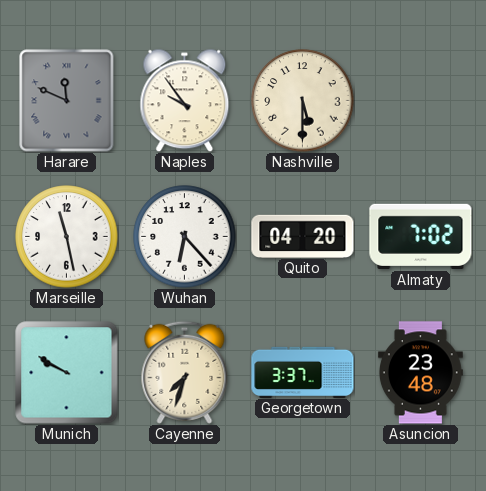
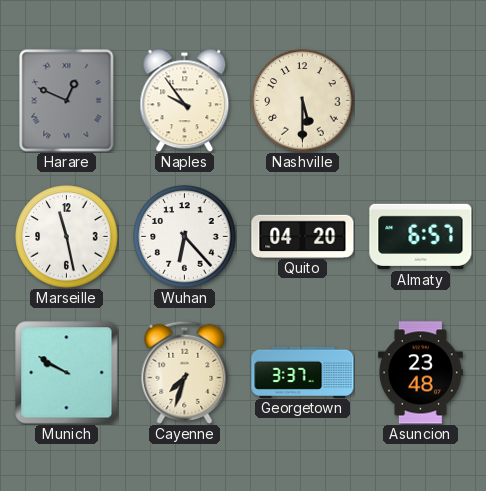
Harare: 11:49 -> 12:49
Almaty: 7:02 -> 6:57
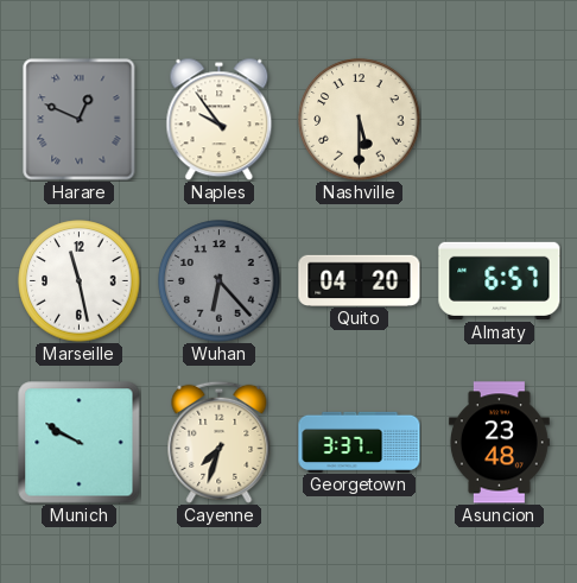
Wuhan dial: white -> grey
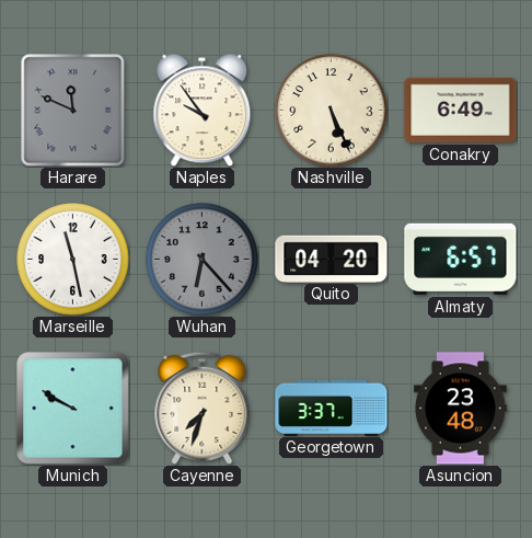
Harare: 12:49 -> 11:49
Nashville: 5:30 -> 5:26
Conakry: none -> 6:49
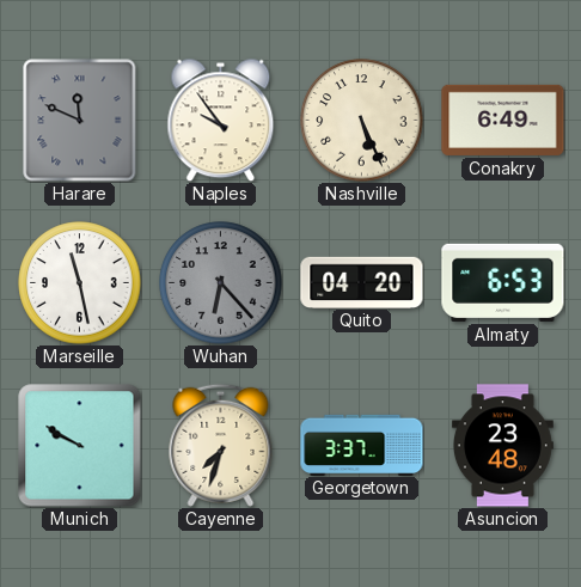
Almaty: 6:57 -> 6:53
